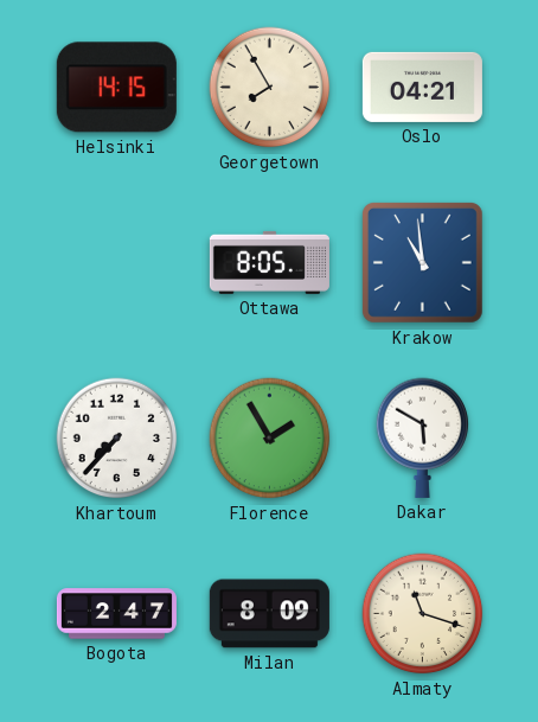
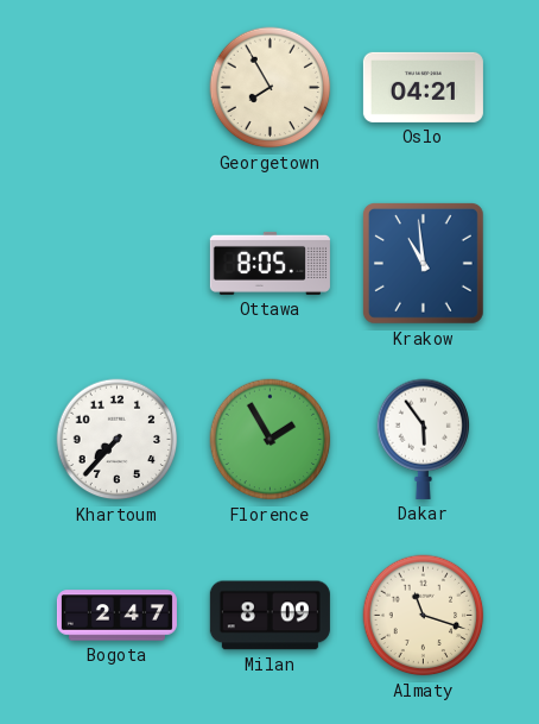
Helsinki: 14:15 -> none
Dakar: 5:50 -> 5:54
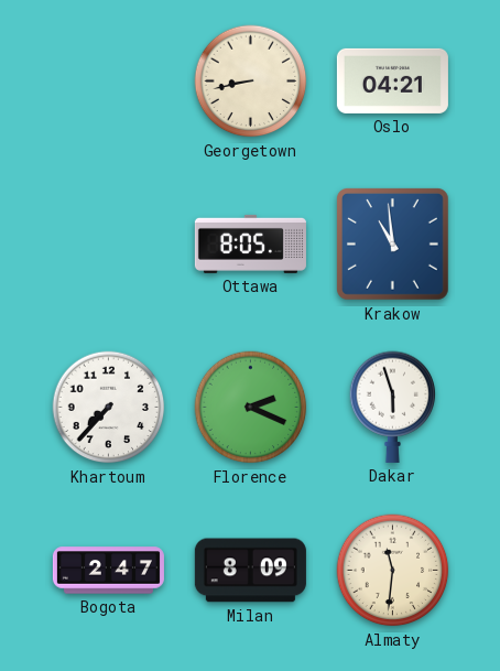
Georgetown: 7:55 -> 8:43
Florence: 1:55 -> 2:19
Dakar: 5:54 -> 5:57
Almaty: 11:18 -> 11:31
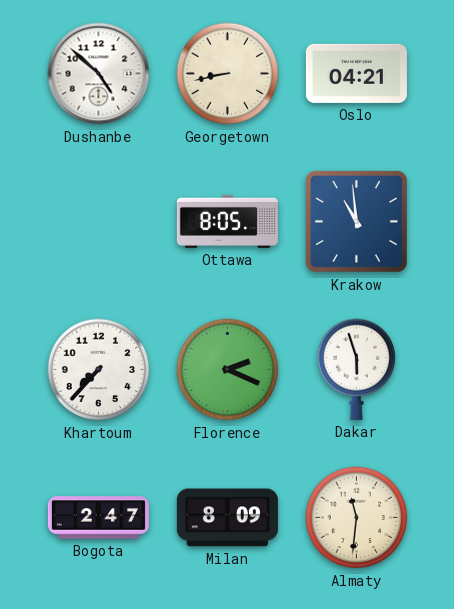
Dushanbe: none -> 4:52
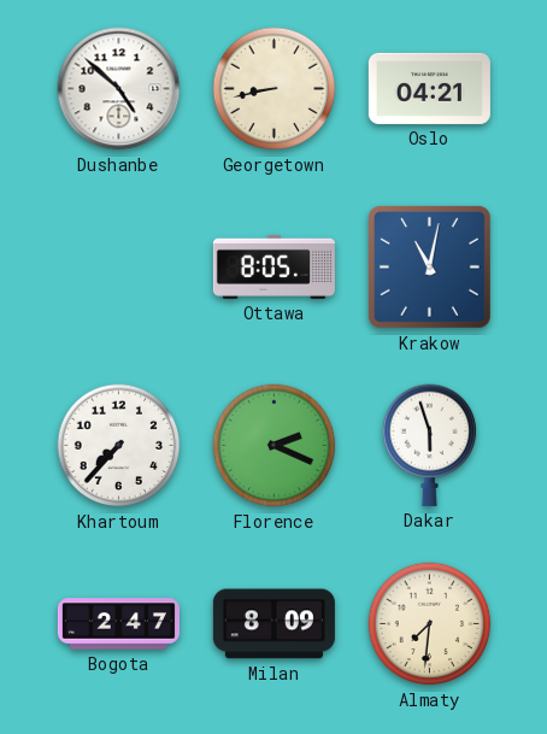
Krakow: 10:59 -> 11:02
Almaty: 11:31 -> 7:31
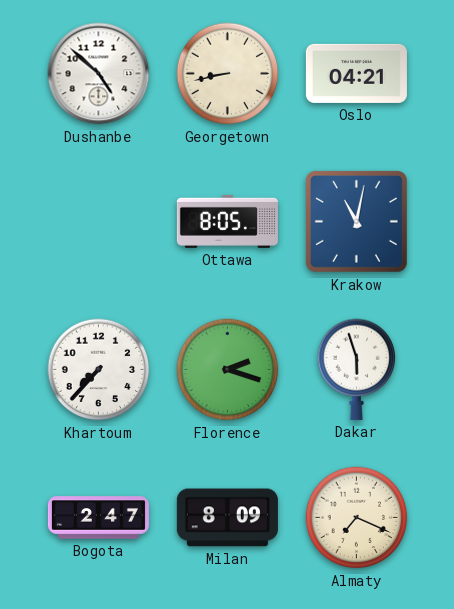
Florence: 2:19 -> 2:18
Almaty: 7:31 -> 7:19
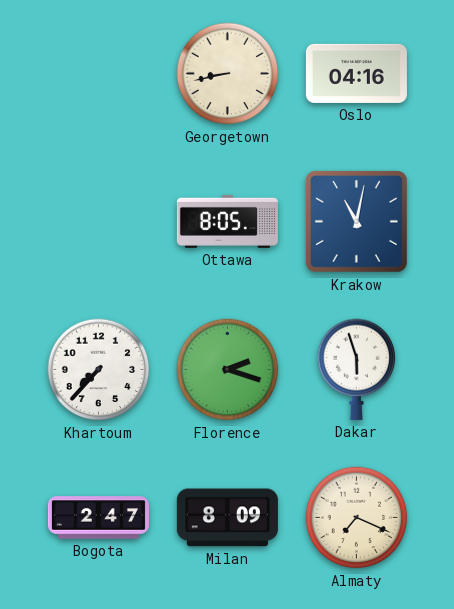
Dushanbe: 4:52 -> none
Oslo: 04:21 -> 04:16
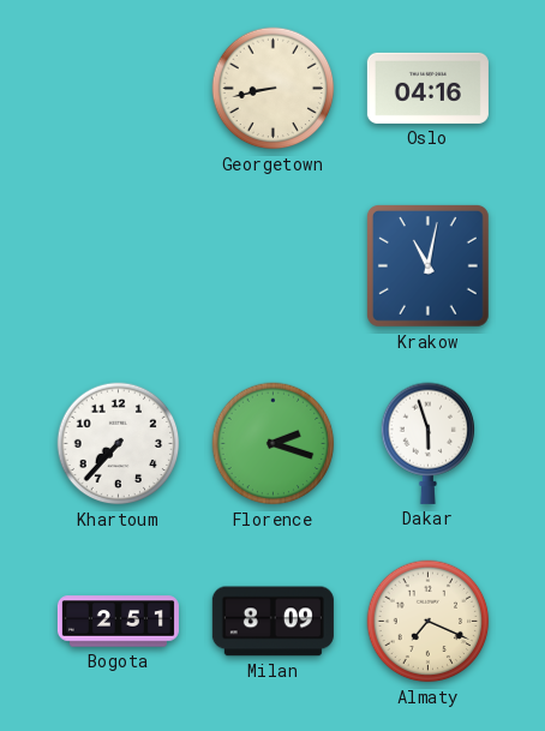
Ottawa: 8:05 -> none
Bogota: 2:47 -> 2:51
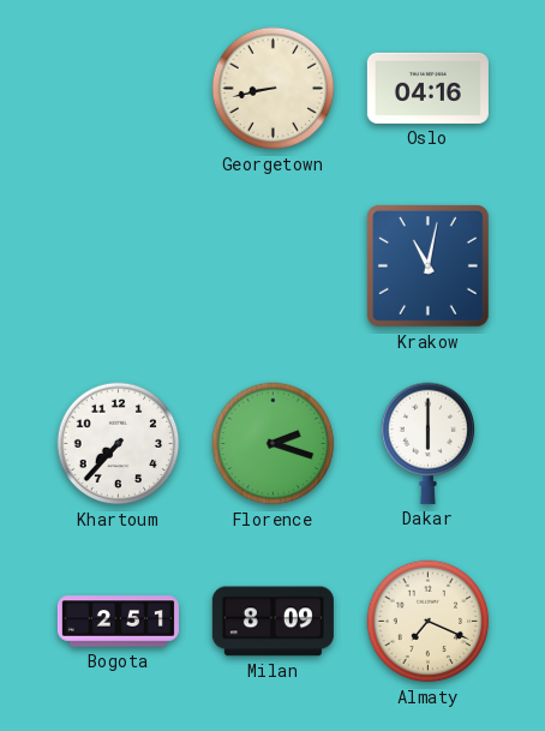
Dakar: 5:57 -> 6:00
